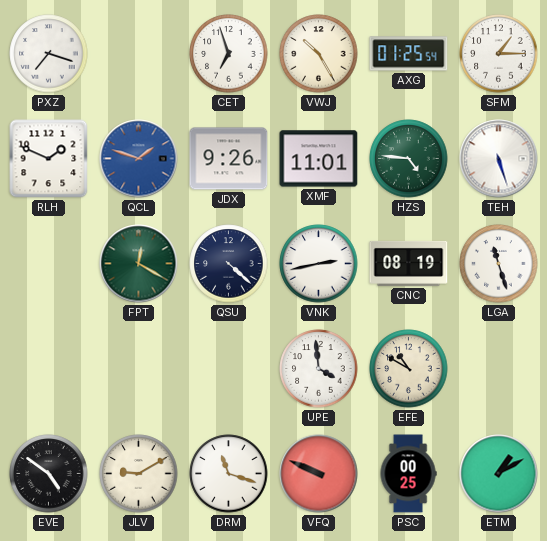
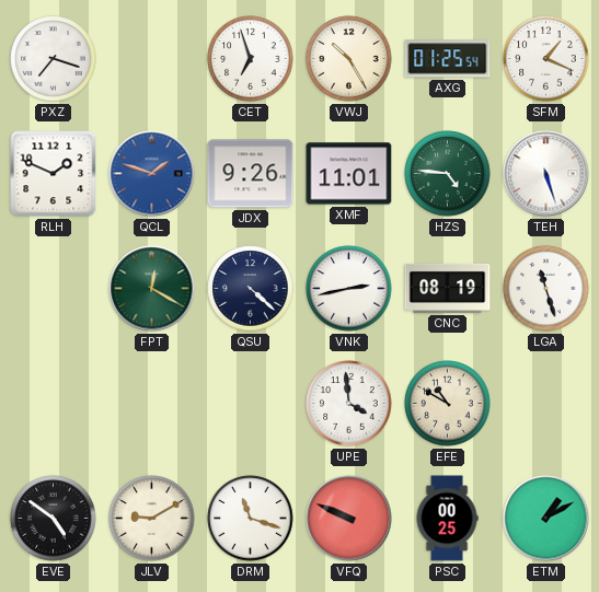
SFM: 1:15 -> 1:19
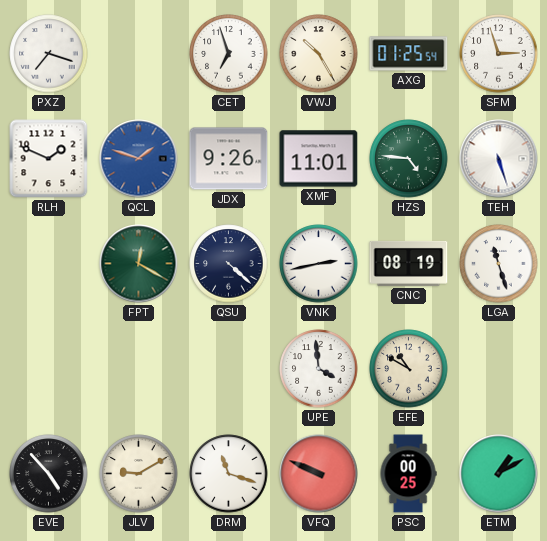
SFM: 1:19 -> 2:57
EVE: 4:51 -> 4:53
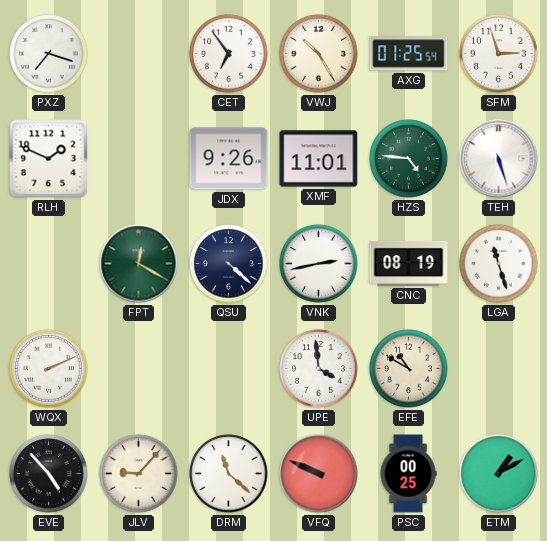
CET: 6:57 -> 6:54
QCL: 1:48 -> none
WQX: none -> 2:11
JLV: 9:10 -> 9:07
DRM: 11:18 -> 11:22
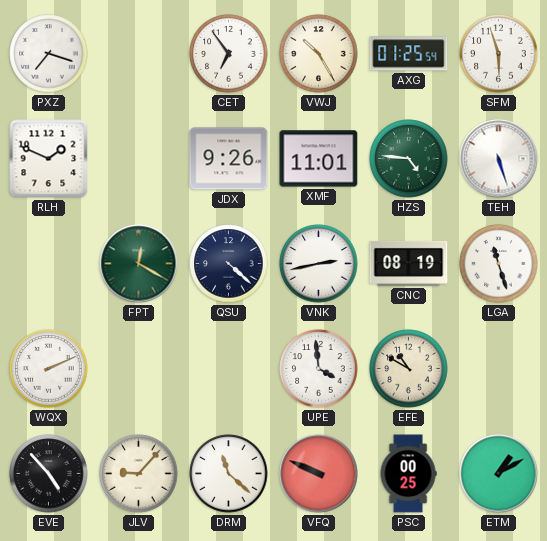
SFM: 2:57 -> 5:57
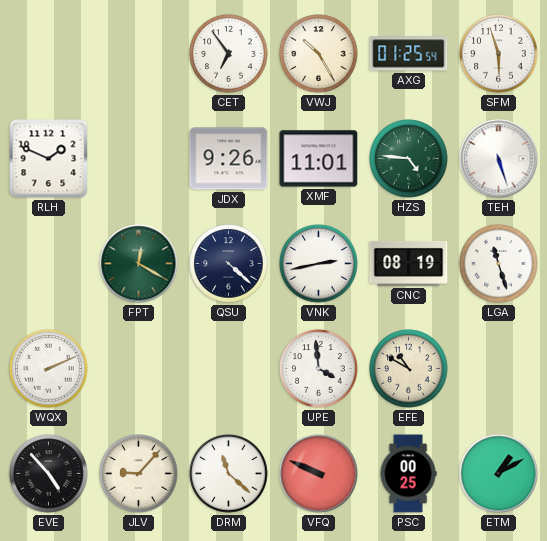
PXZ: 7:18 -> none
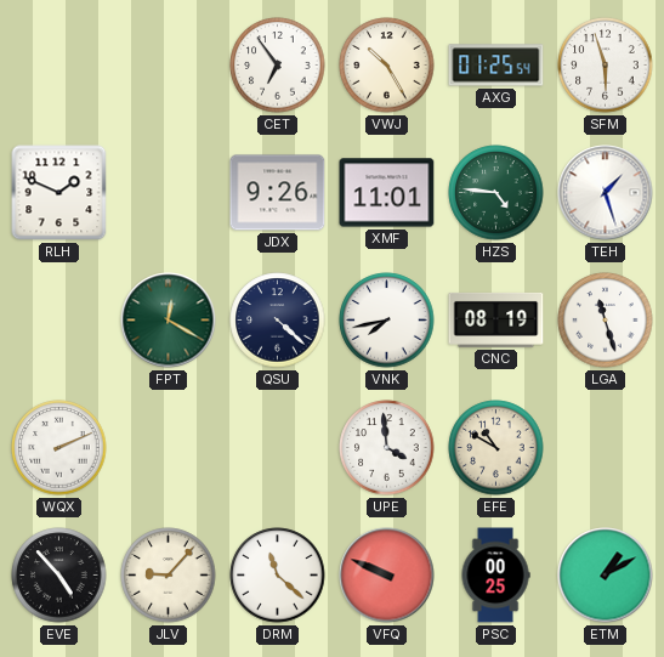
TEH: 5:27 -> 1:27
VNK: 2:43 -> 7:43
